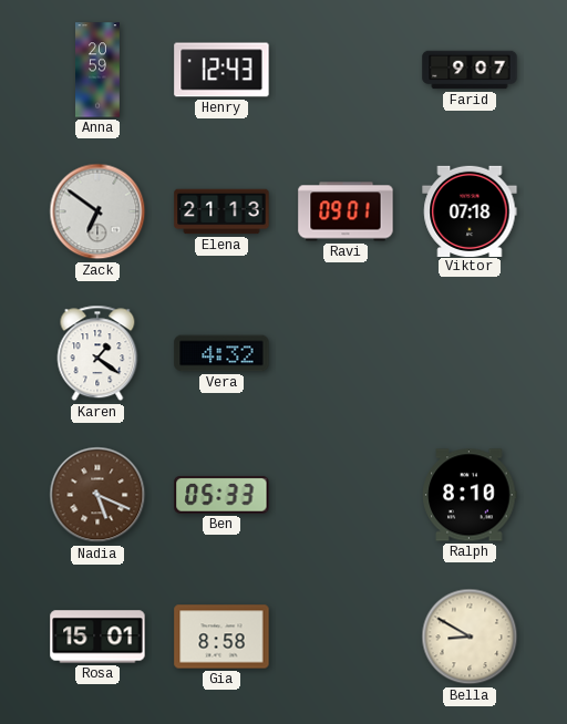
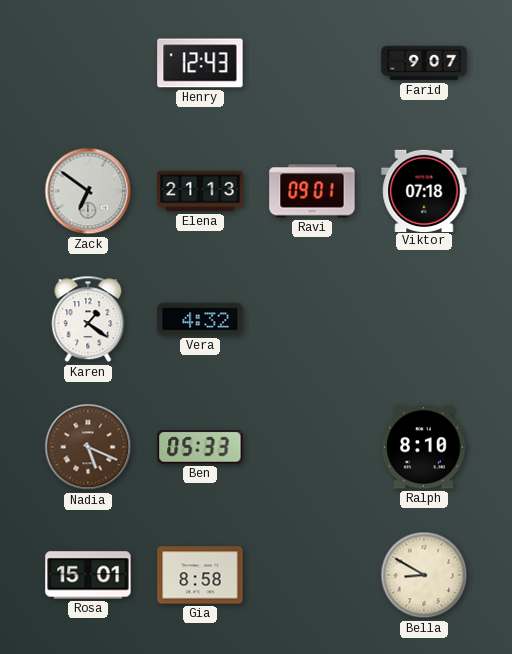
Anna: 20:59 -> none
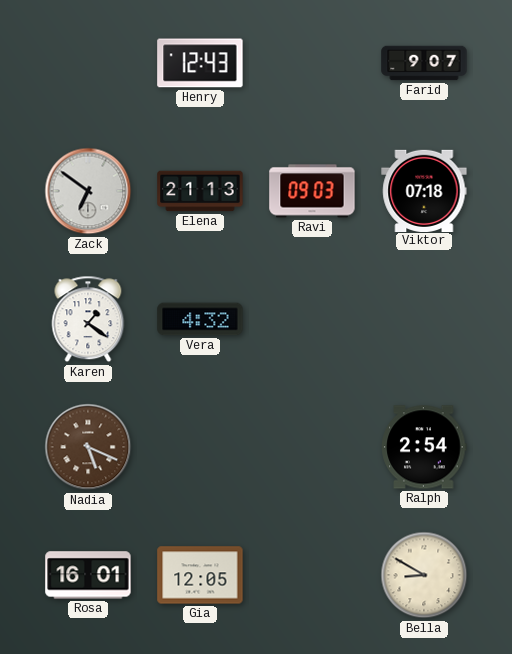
Ravi: 09:01 -> 09:03
Ben: 05:33 -> none
Ralph: 8:10 -> 2:54
Rosa: 15:01 -> 16:01
Gia: 8:58 -> 12:05
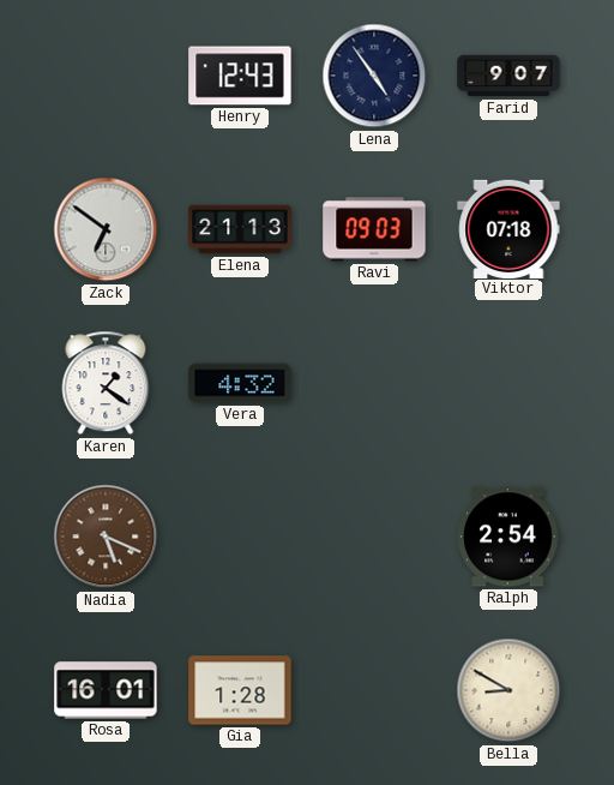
Lena: none -> 4:54
Gia: 12:05 -> 1:28
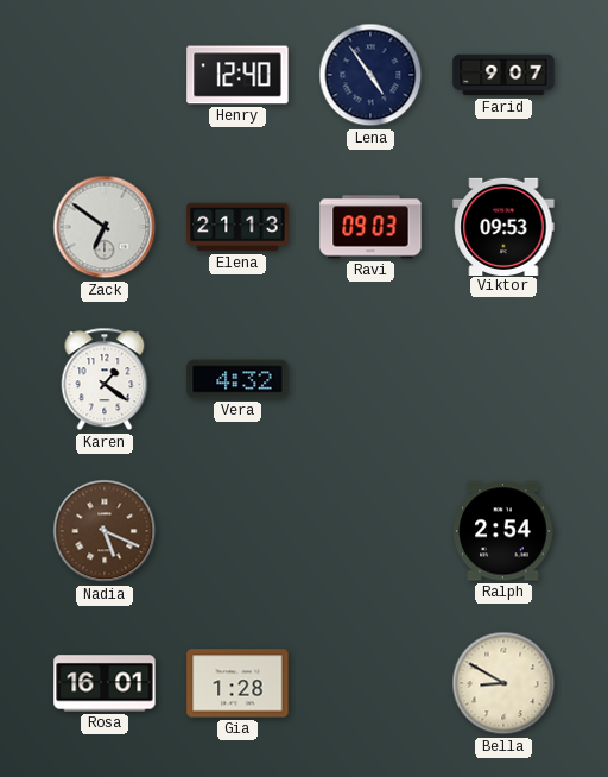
Henry: 12:43 -> 12:40
Viktor: 07:18 -> 09:53
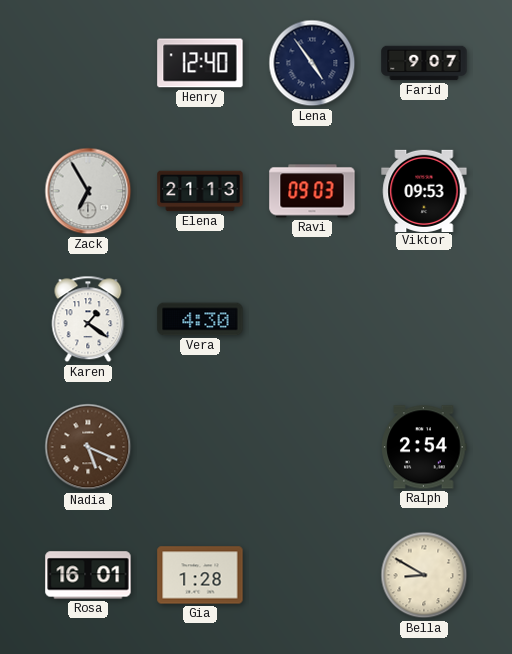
Zack: 6:51 -> 6:55
Vera: 4:32 -> 4:30
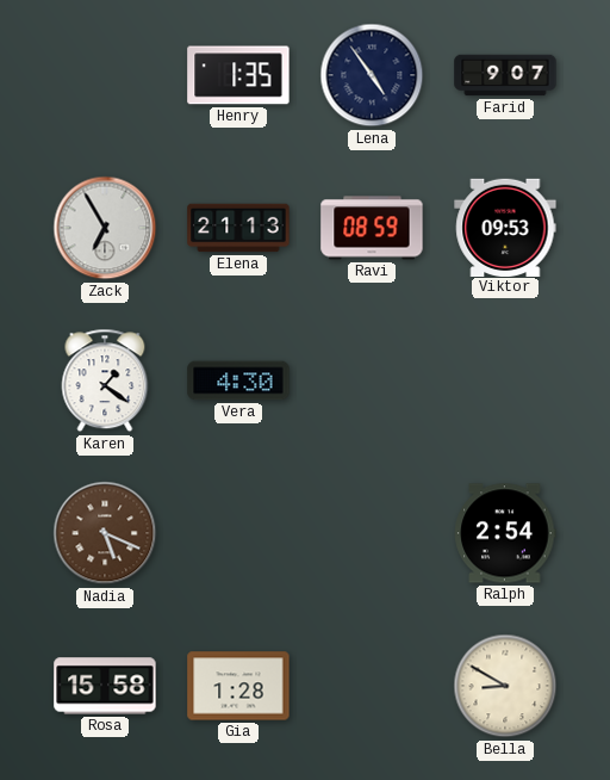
Henry: 12:40 -> 1:35
Ravi: 09:03 -> 08:59
Rosa: 16:01 -> 15:58
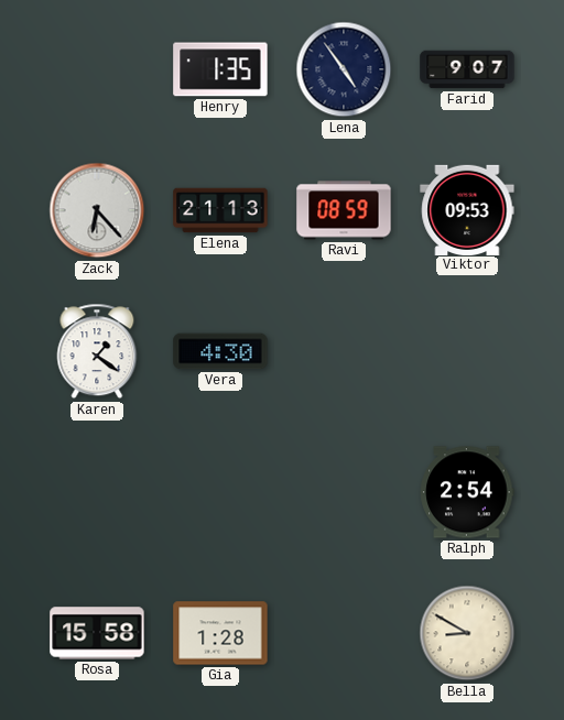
Zack: 6:55 -> 6:23
Nadia: 5:19 -> none
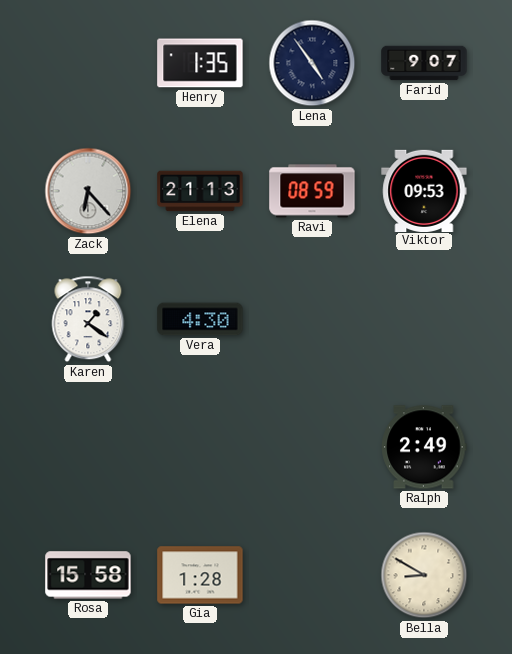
Ralph: 2:54 -> 2:49
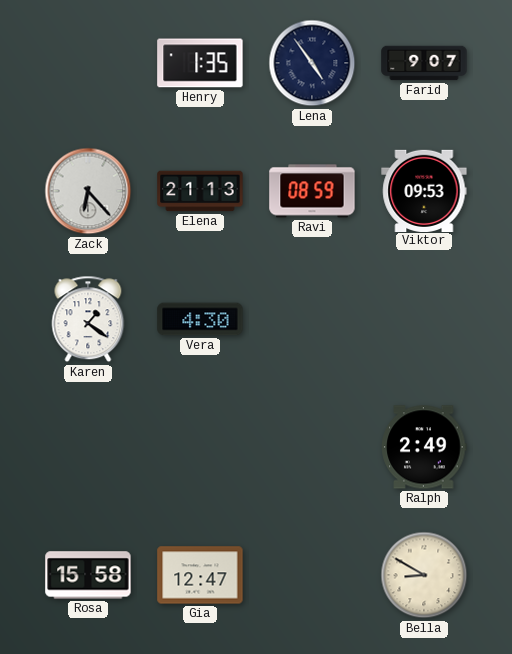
Gia: 1:28 -> 12:47
